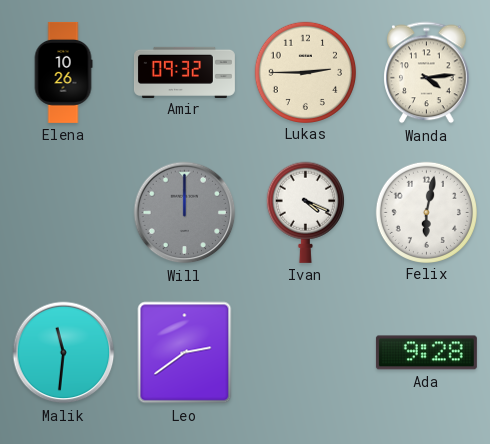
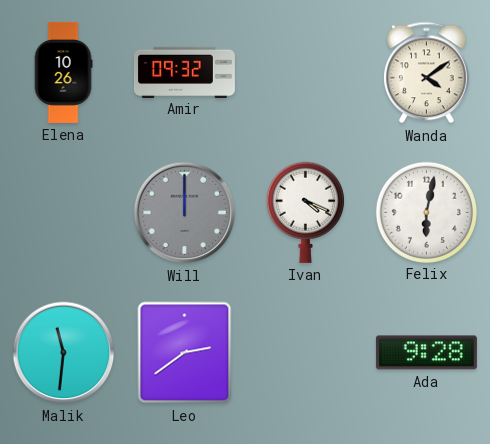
Lukas: 2:45 -> none
Wanda: 4:14 -> 4:09
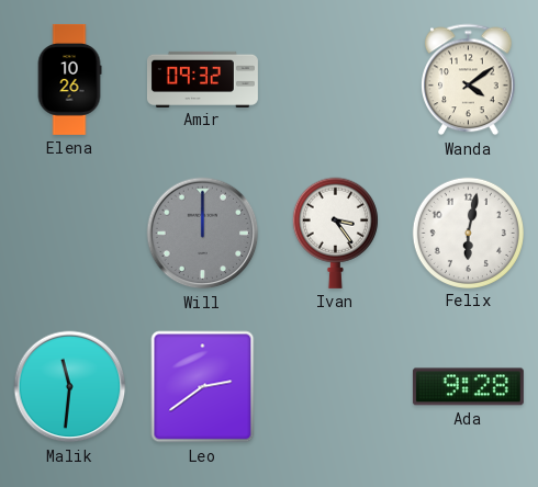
Ivan: 4:19 -> 3:24
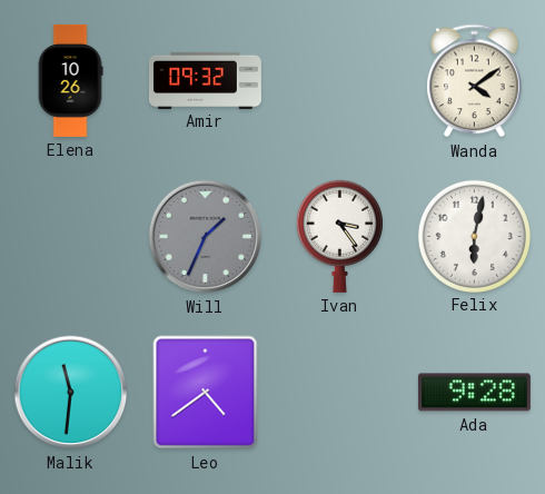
Will: 12:00 -> 1:34
Leo: 2:39 -> 4:39
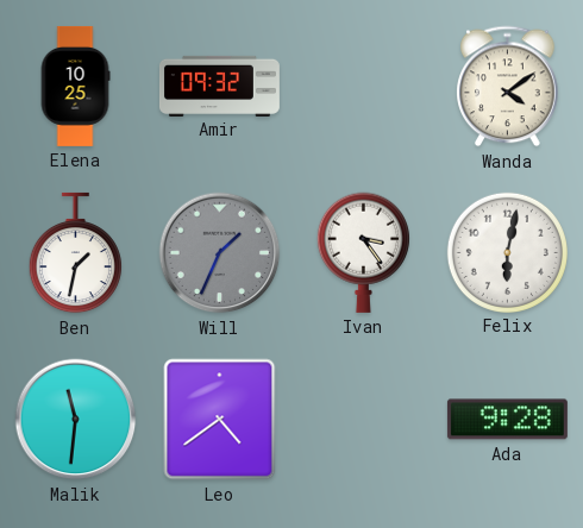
Elena: 10:26 -> 10:25
Ben: none -> 1:32
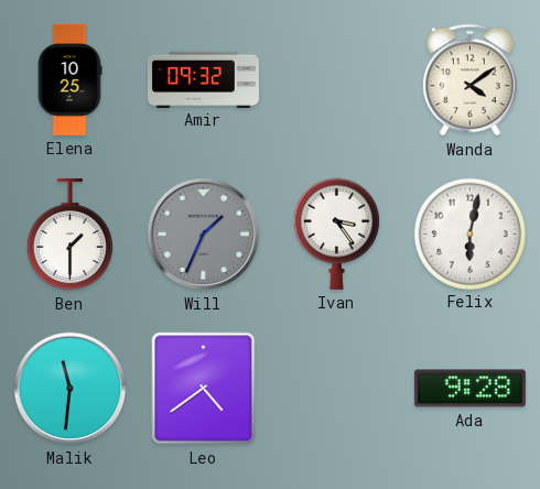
Ben: 1:32 -> 1:30
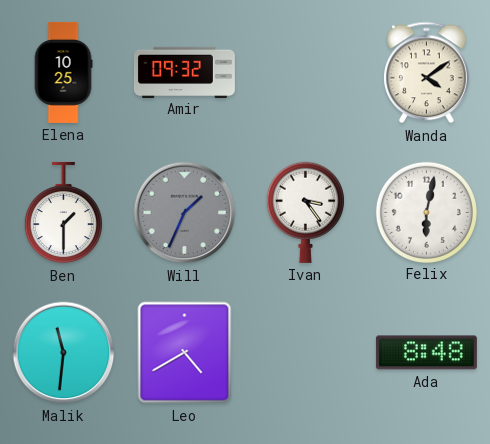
Leo: 4:39 -> 4:40
Ada: 9:28 -> 8:48
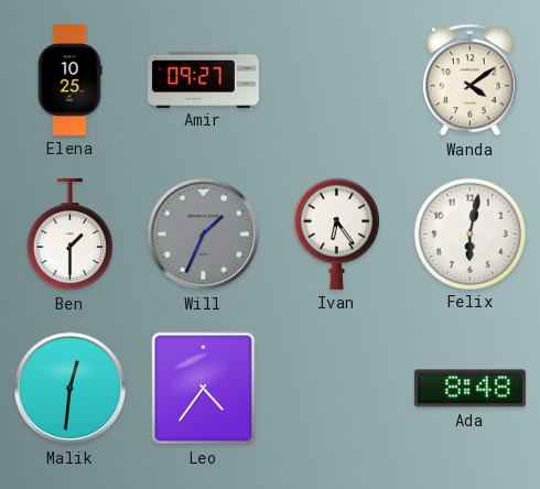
Amir: 09:32 -> 09:27
Ivan: 3:24 -> 6:24
Malik: 11:31 -> 12:31
Leo: 4:40 -> 4:36
